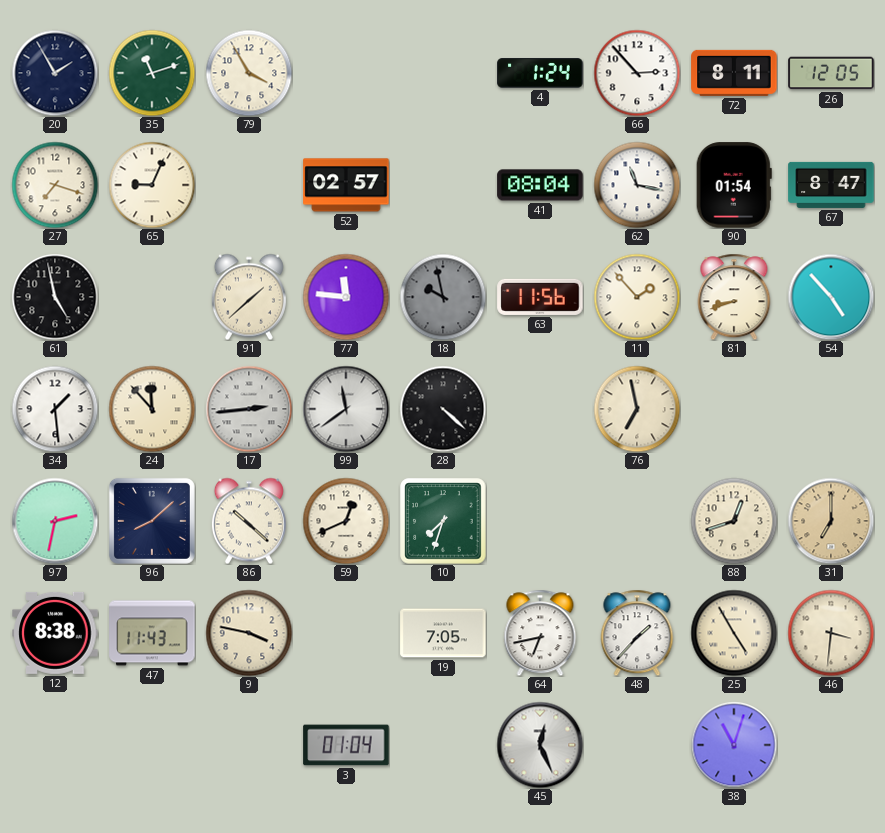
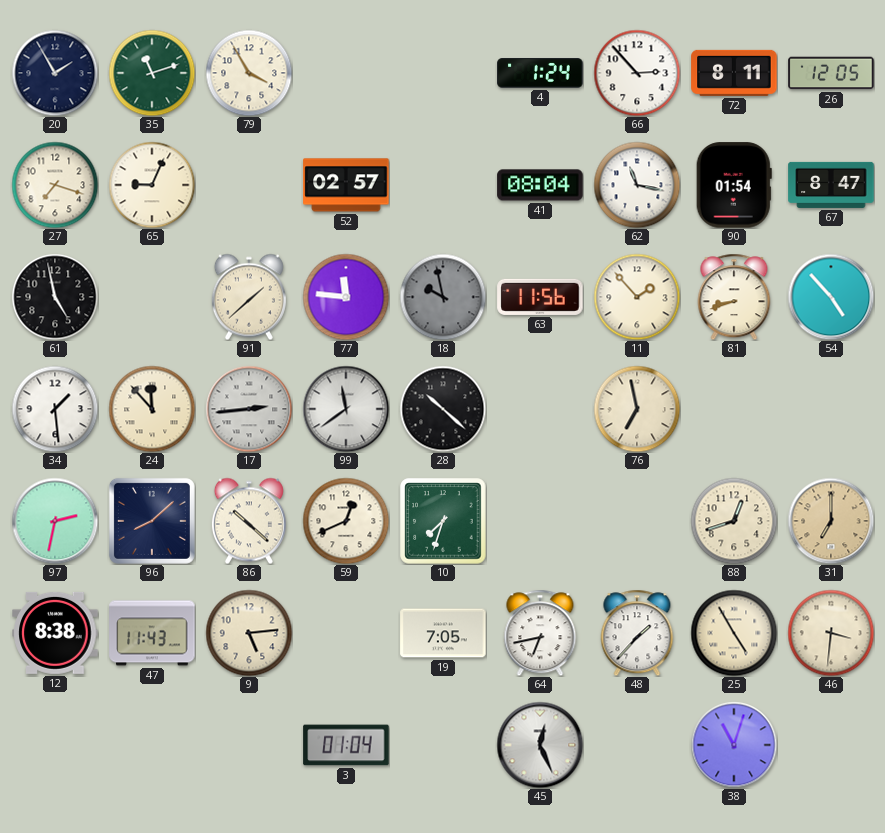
28: 4:22 -> 10:22
9: 3:47 -> 5:14
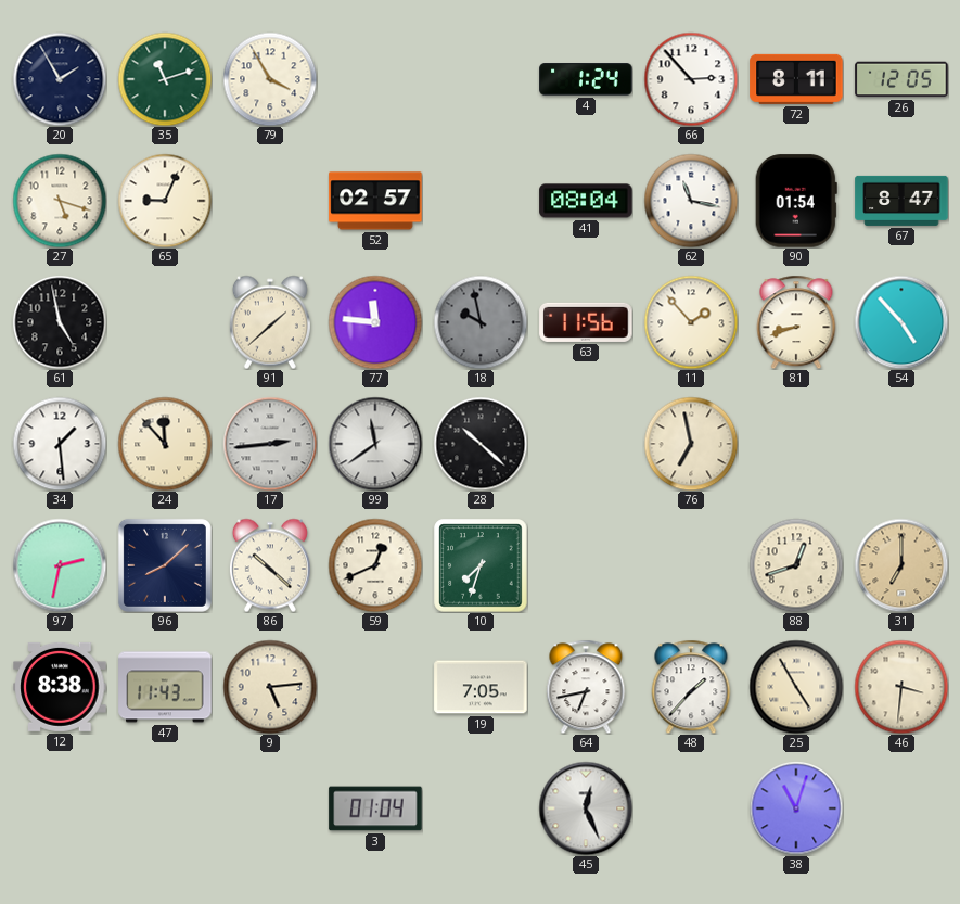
27: 7:18 -> 5:18
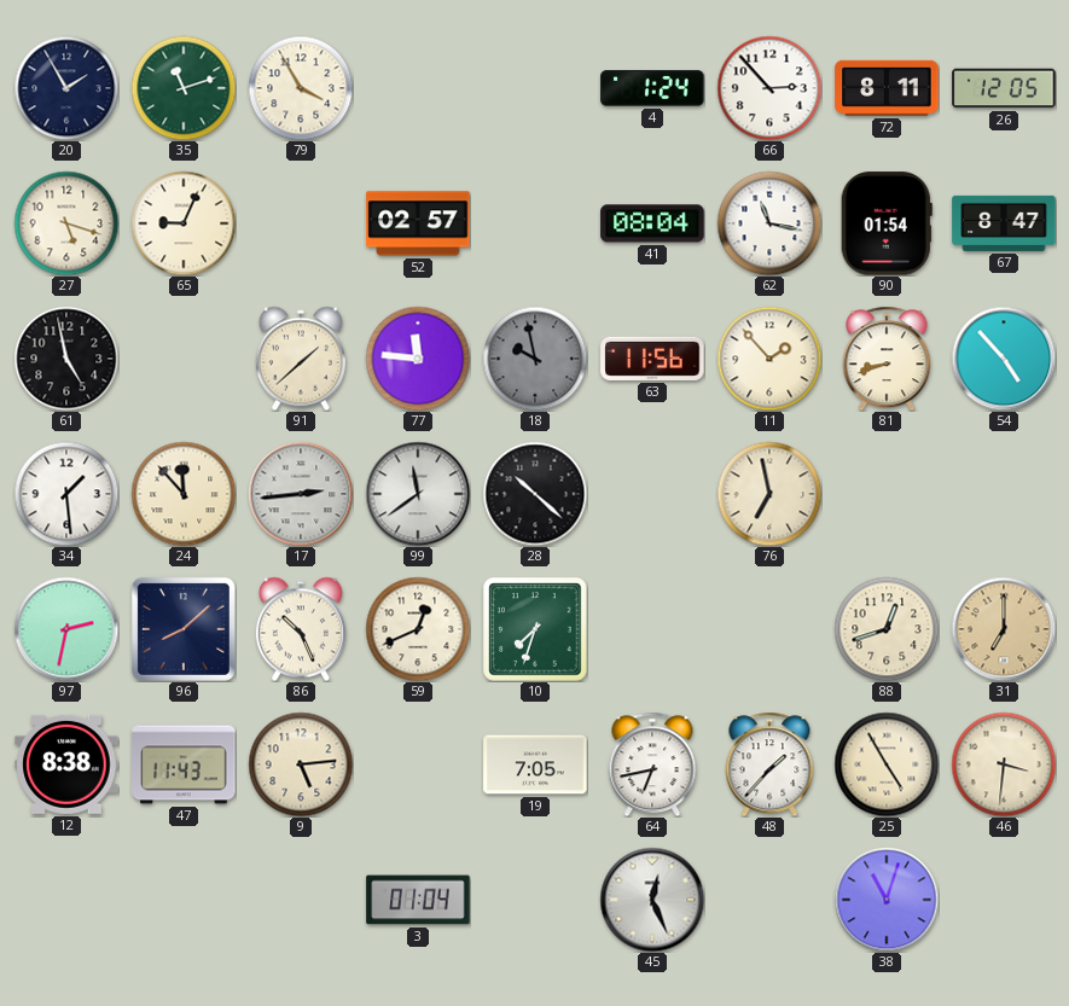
86: 10:22 -> 10:26
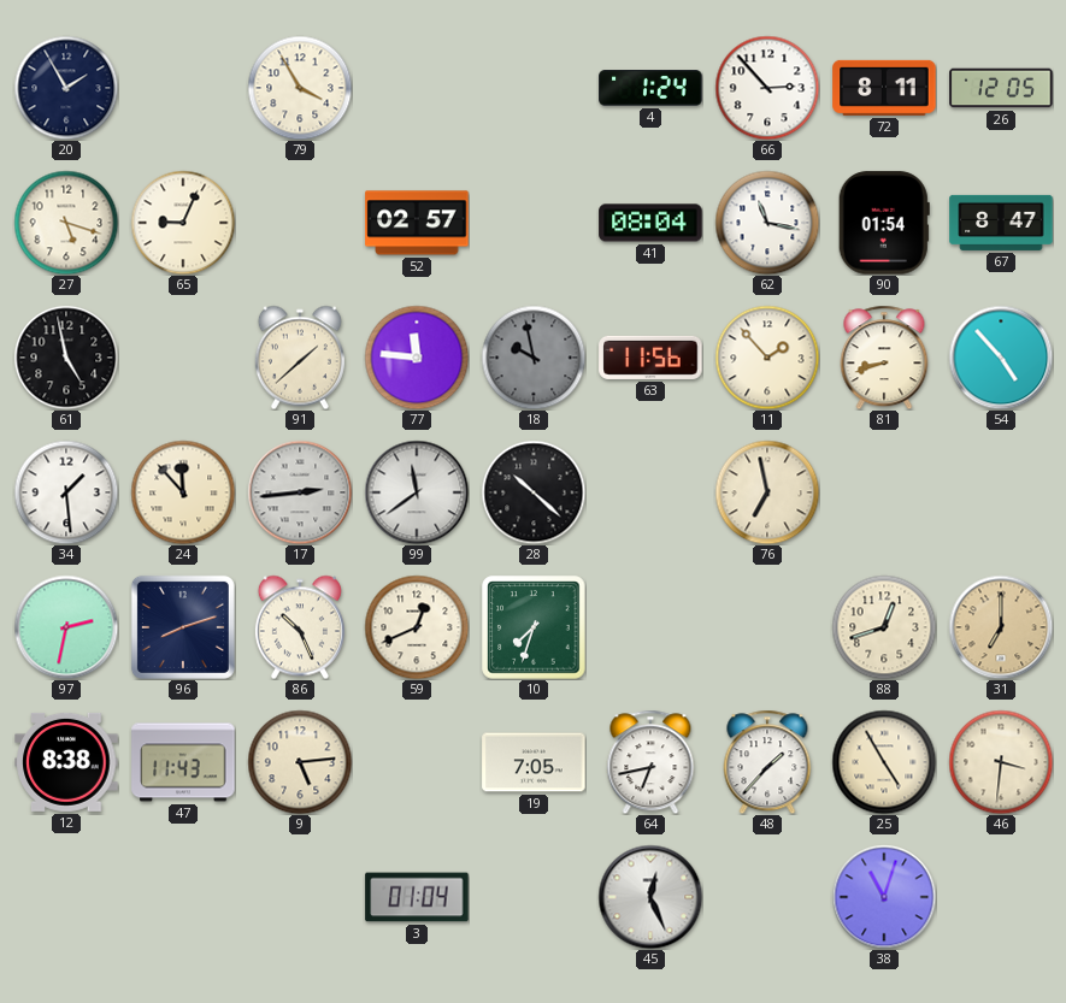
35: 11:12 -> none
96: 8:08 -> 8:12
